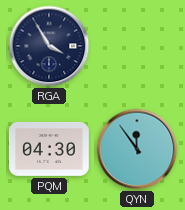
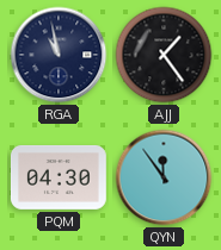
RGA: 3:55 -> 10:58
AJJ: none -> 1:24
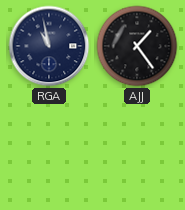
PQM: 04:30 -> none
QYN: 11:54 -> none
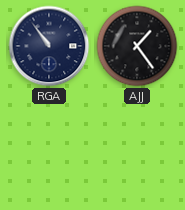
RGA: 10:58 -> 10:54
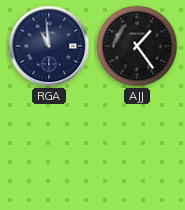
RGA: 10:54 -> 10:59
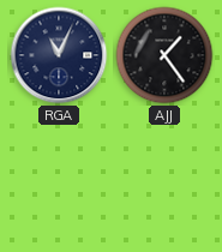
RGA: 10:59 -> 11:04
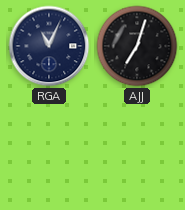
AJJ: 1:24 -> 7:03
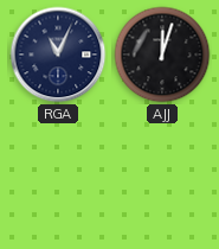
AJJ: 7:03 -> 12:03
